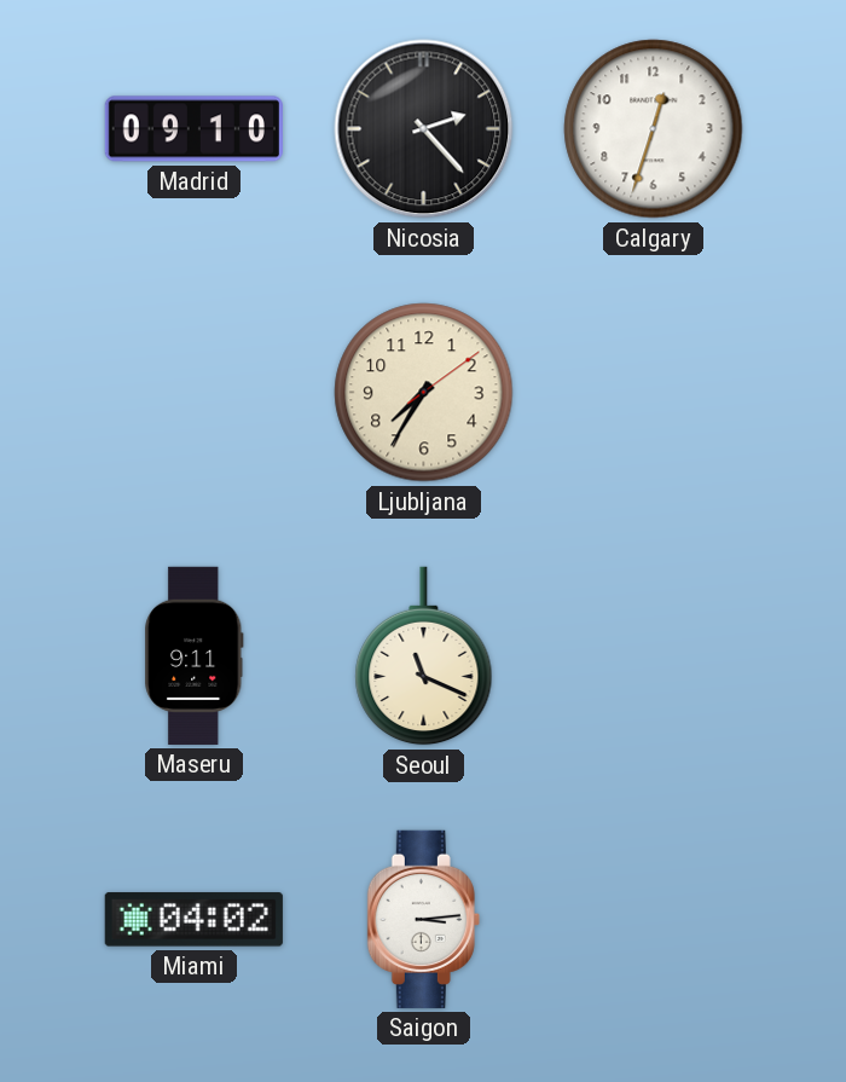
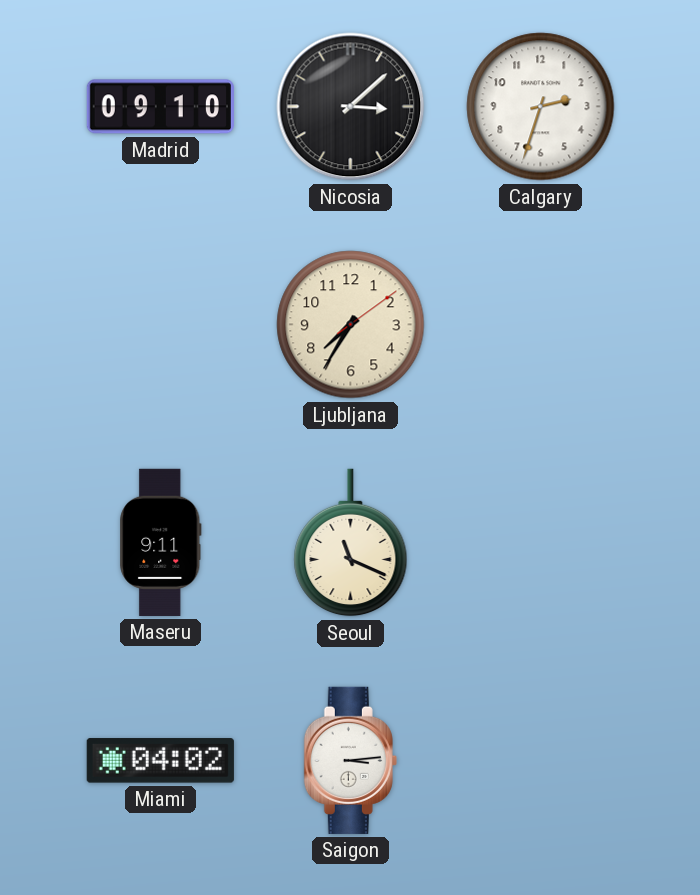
Nicosia: 2:23 -> 3:08
Calgary: 12:33 -> 2:33
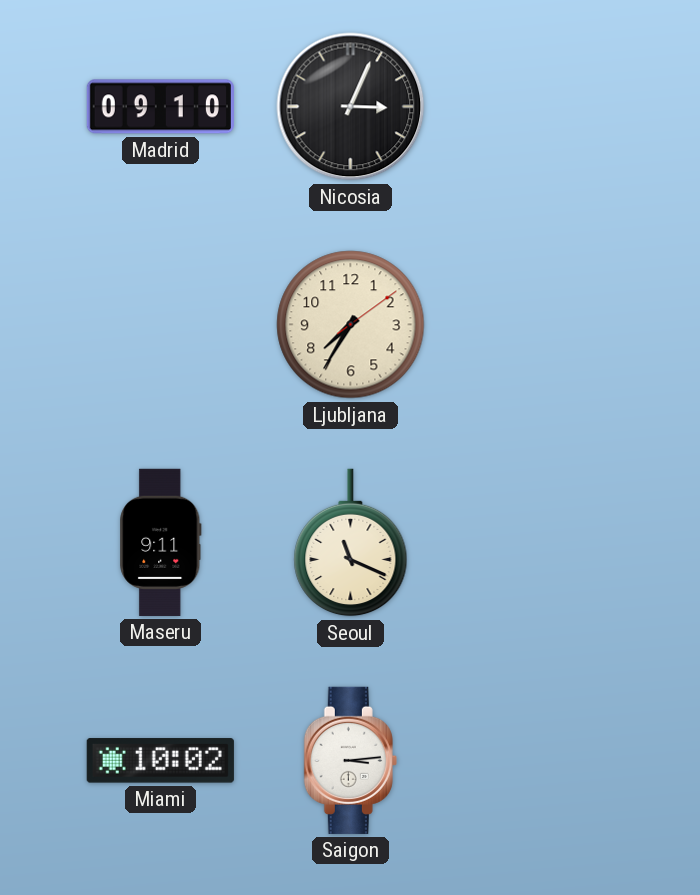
Nicosia: 3:08 -> 3:04
Calgary: 2:33 -> none
Miami: 04:02 -> 10:02
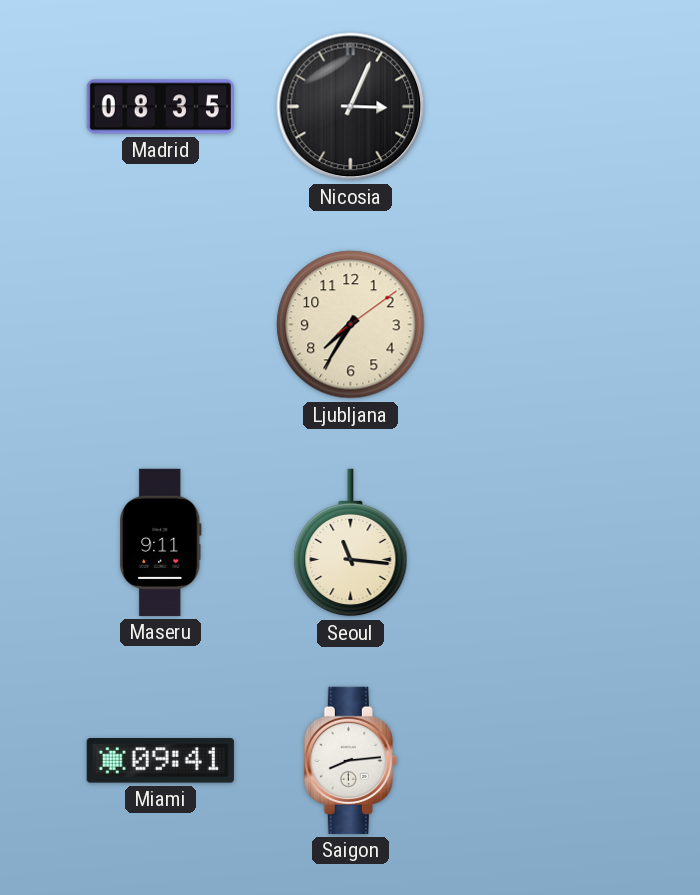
Madrid: 09:10 -> 08:35
Seoul: 11:19 -> 11:16
Miami: 10:02 -> 09:41
Saigon: 3:14 -> 8:14
